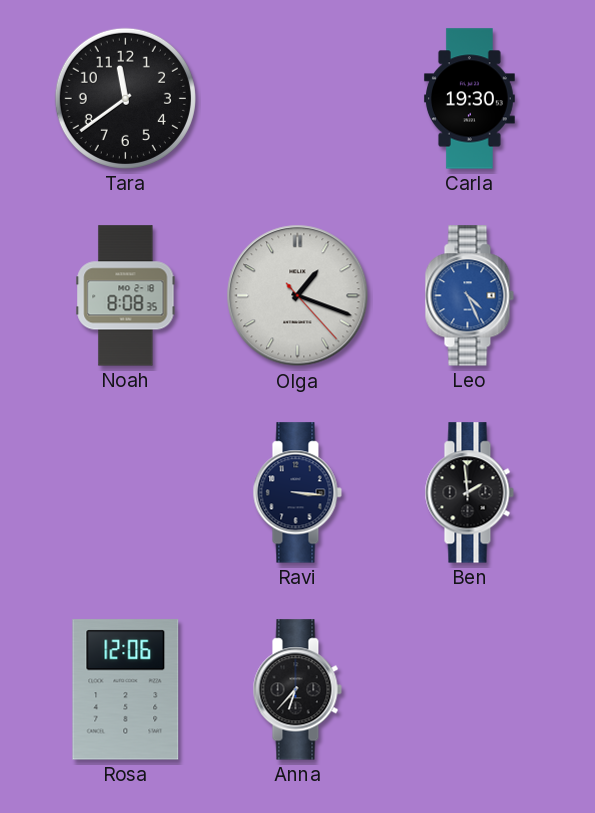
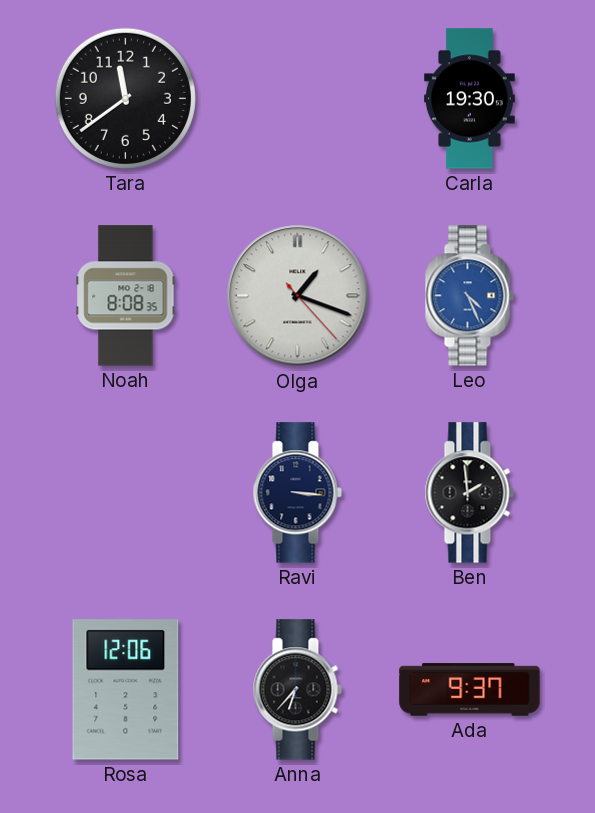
Ada: none -> 9:37
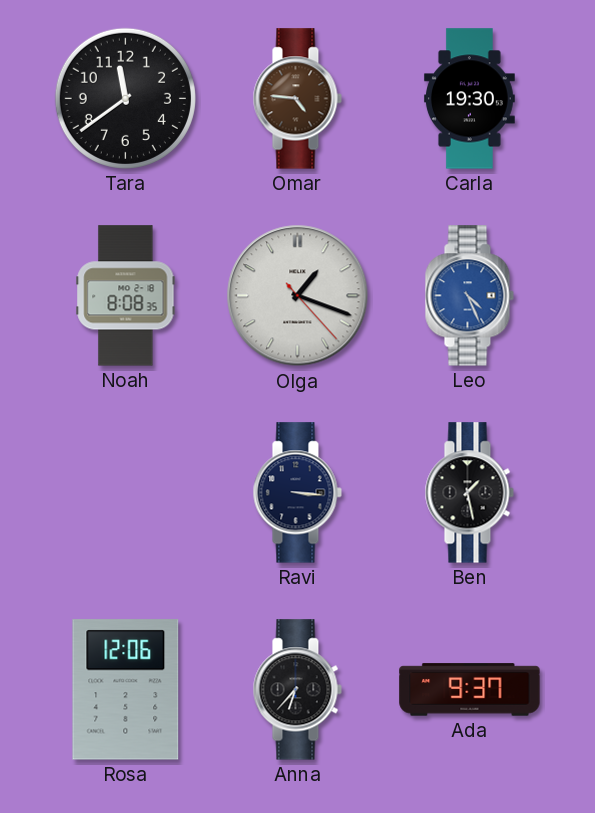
Omar: none -> 4:46
Ben: 1:59 -> 1:28
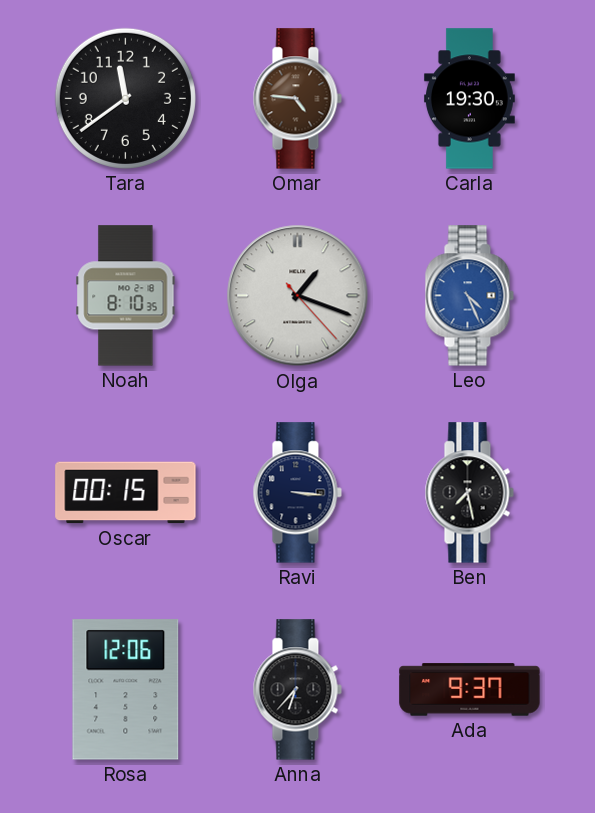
Noah: 8:08 -> 8:10
Oscar: none -> 00:15
Ben: 1:28 -> 7:28
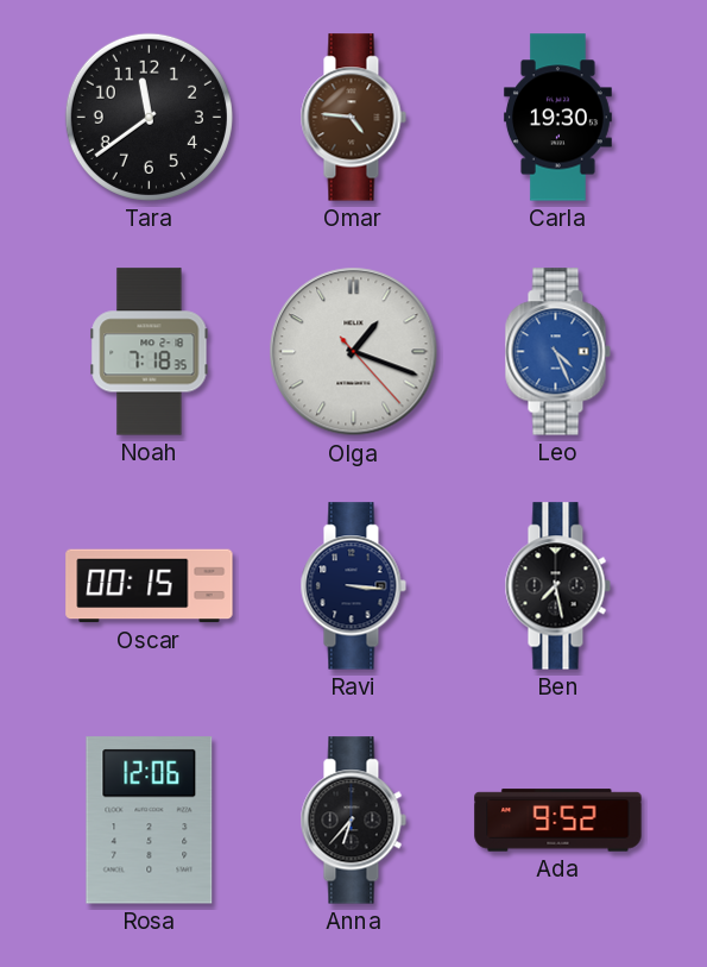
Noah: 8:10 -> 7:18
Ada: 9:37 -> 9:52
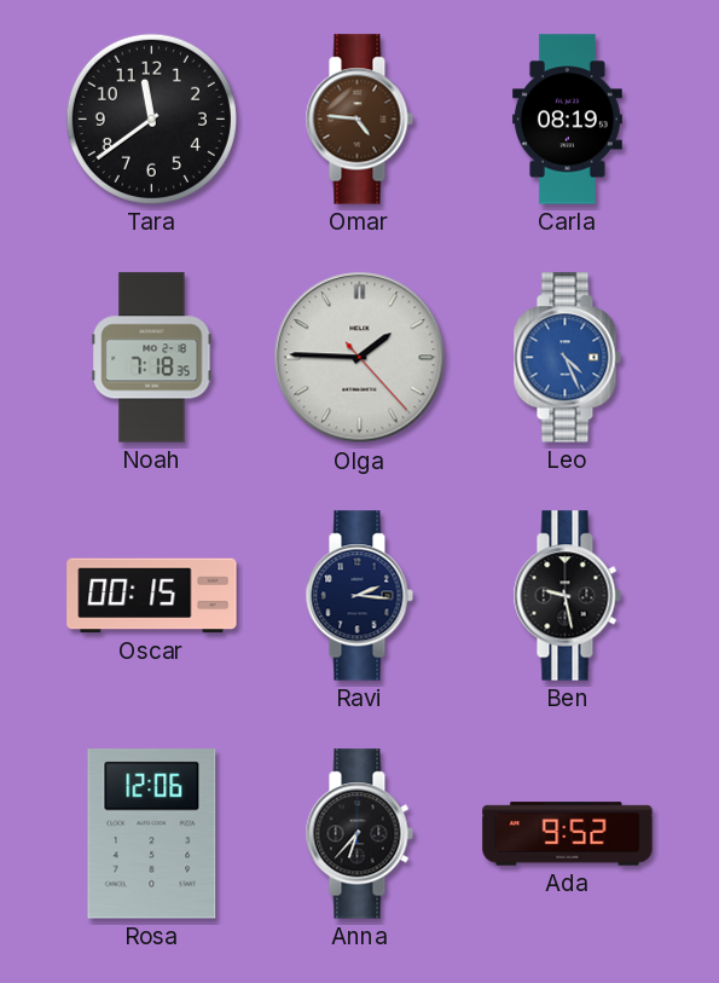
Carla: 19:30 -> 08:19
Olga: 1:18 -> 1:45
Ravi: 3:16 -> 2:16
Ben: 7:28 -> 9:28
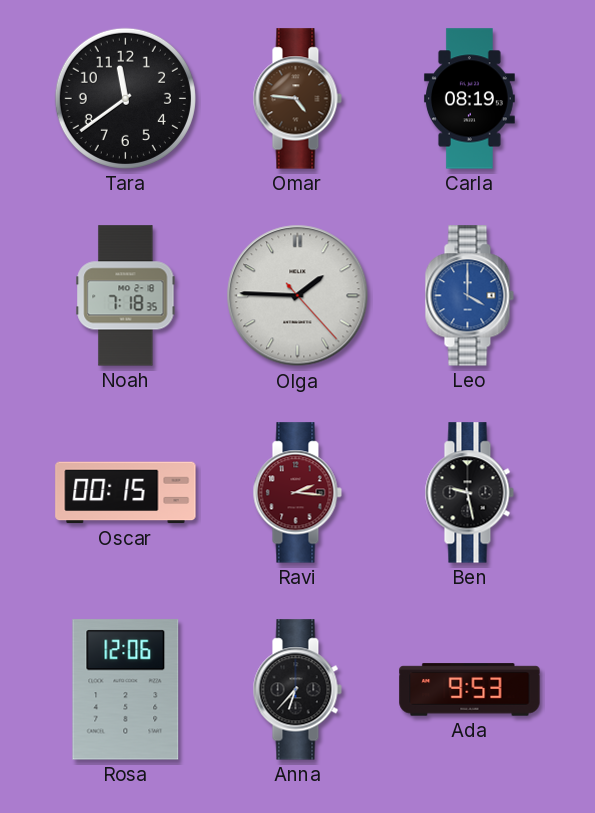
Leo: 4:26 -> 4:00
Ravi dial: navy -> burgundy
Ada: 9:52 -> 9:53
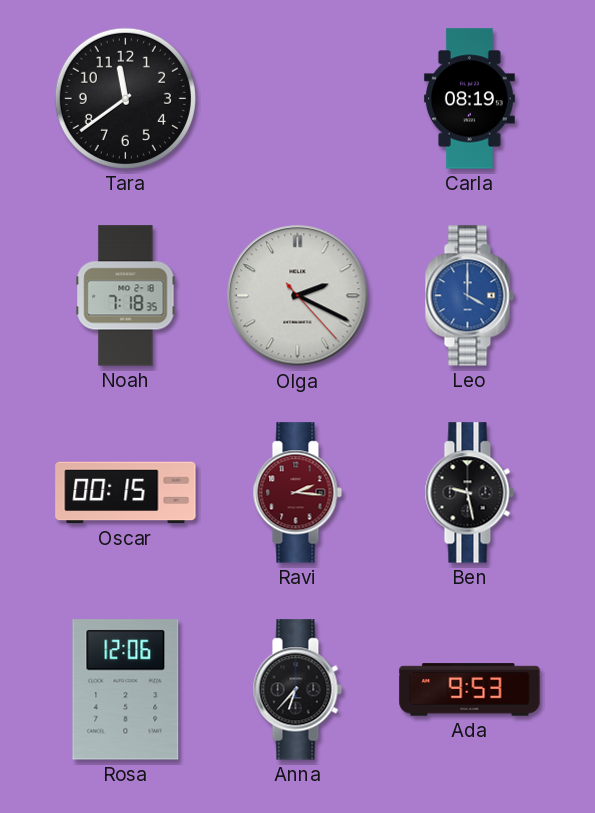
Omar: 4:46 -> none
Olga: 1:45 -> 2:19
